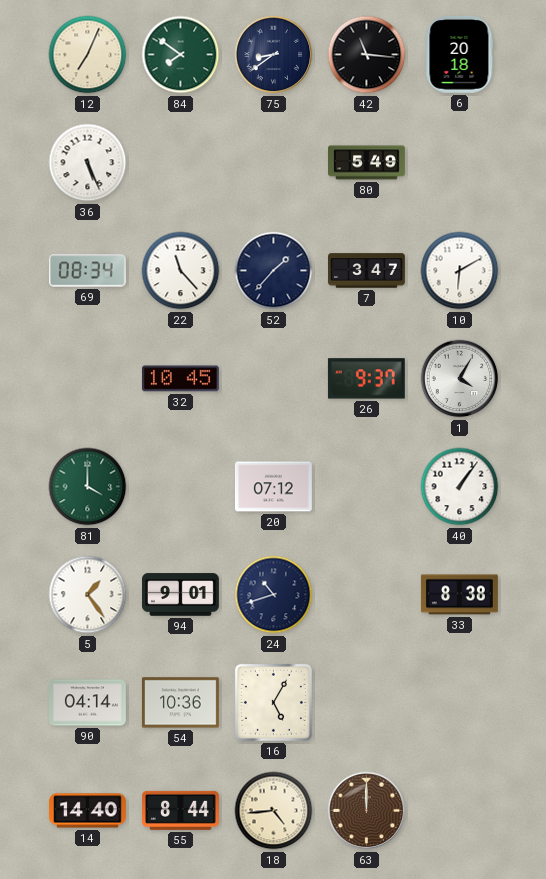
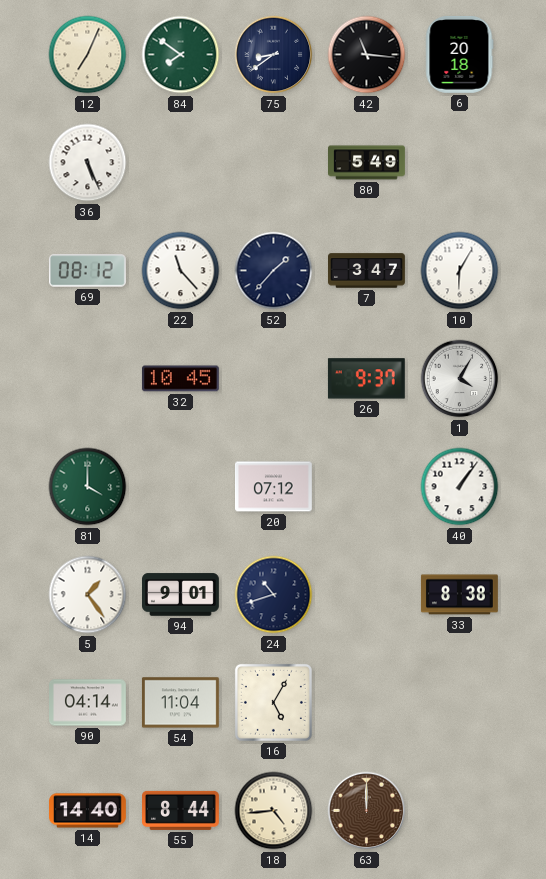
69: 08:34 -> 08:12
10: 6:10 -> 6:05
54: 10:36 -> 11:04
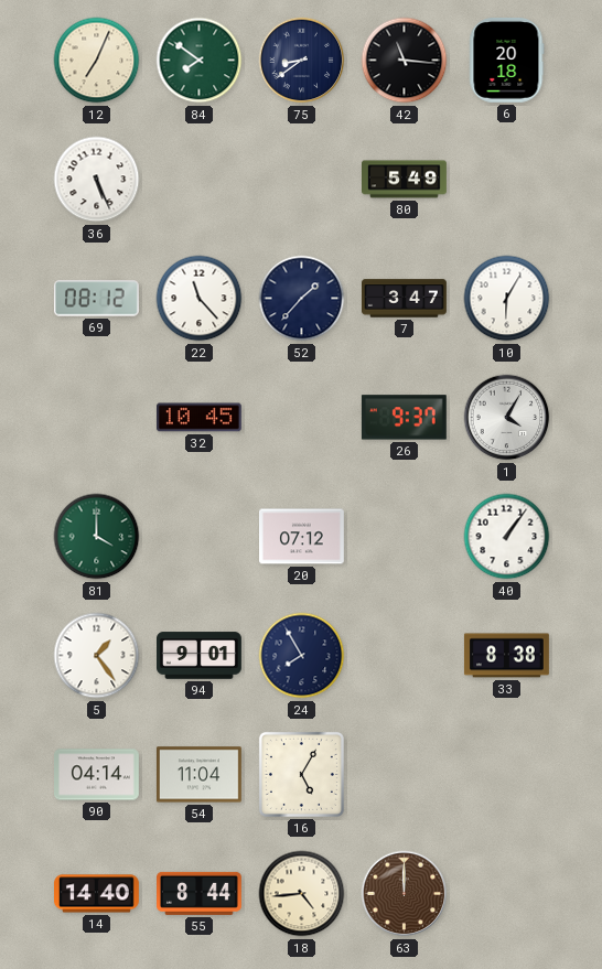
24: 10:42 -> 7:55
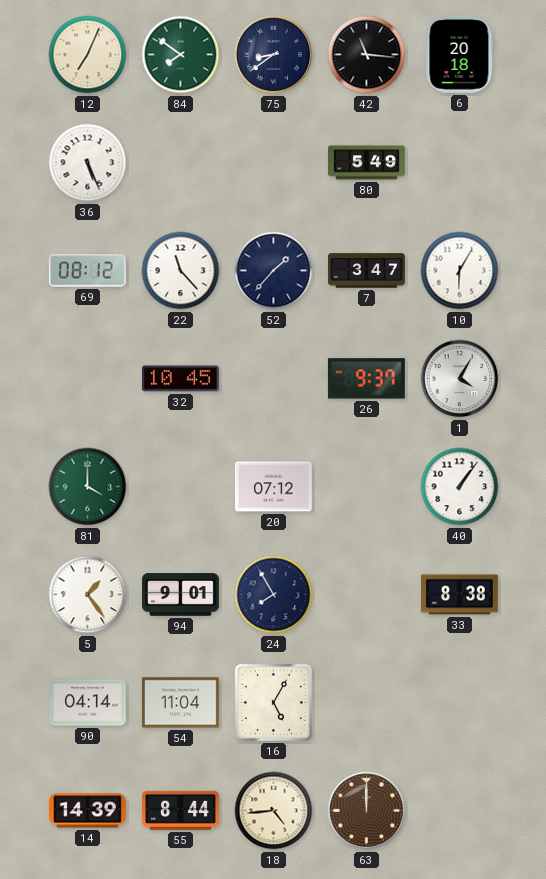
14: 14:40 -> 14:39
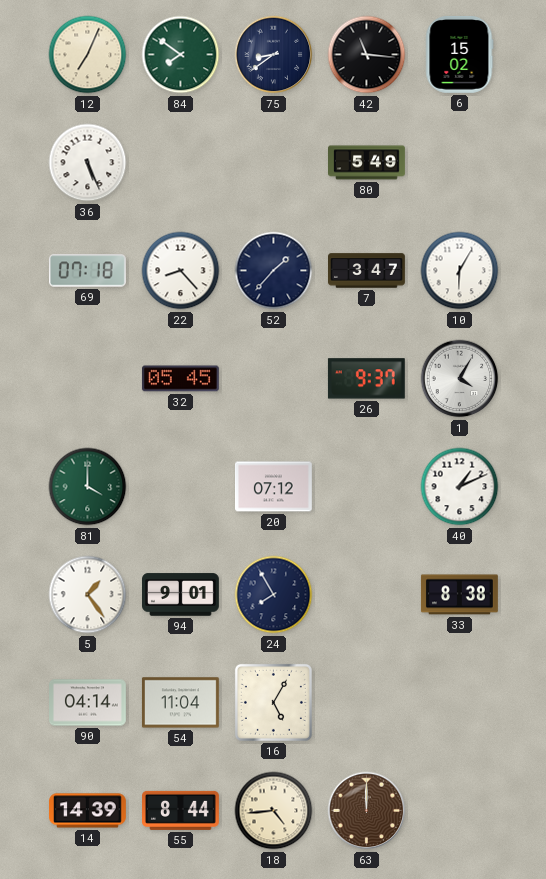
6: 20:18 -> 15:02
69: 08:12 -> 07:18
22: 11:23 -> 8:23
32: 10:45 -> 05:45
40: 1:06 -> 1:11
